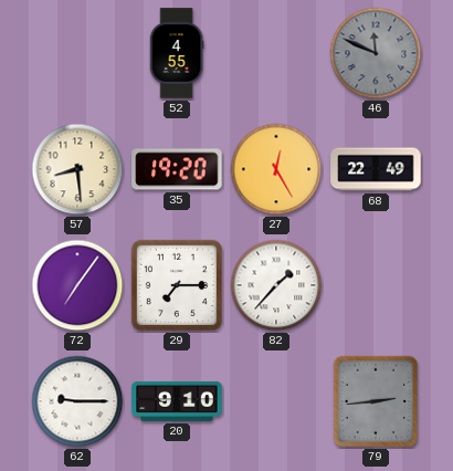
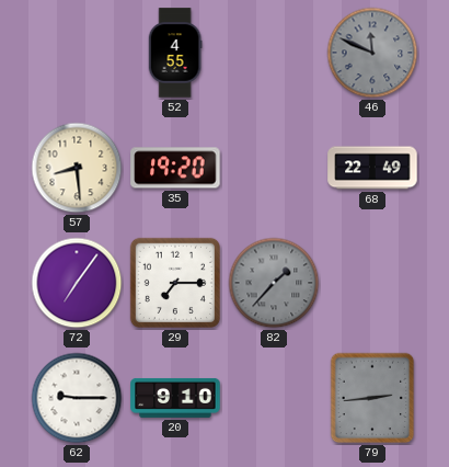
27: 12:25 -> none
82 dial: white -> grey
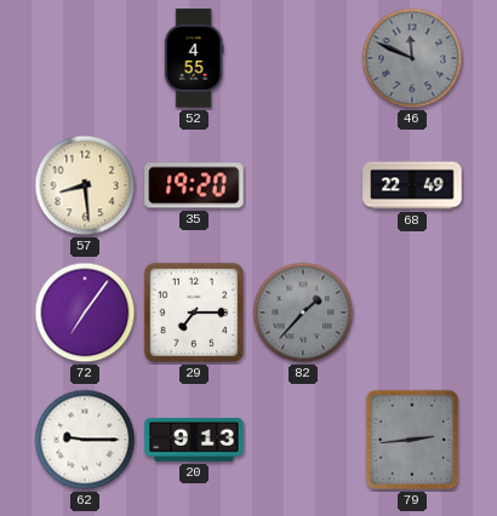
20: 9:10 -> 9:13
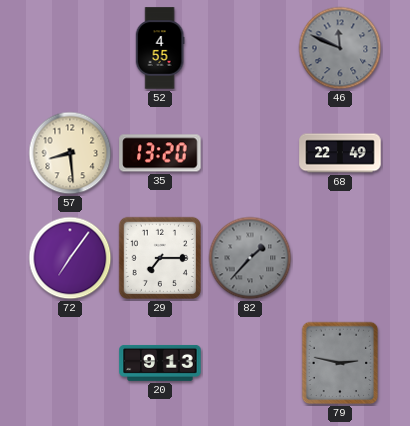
35: 19:20 -> 13:20
62: 9:15 -> none
79: 2:44 -> 2:47
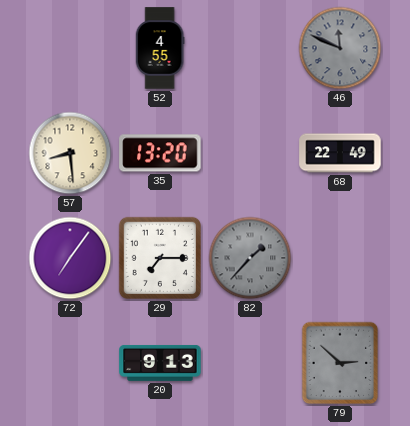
79: 2:47 -> 2:52
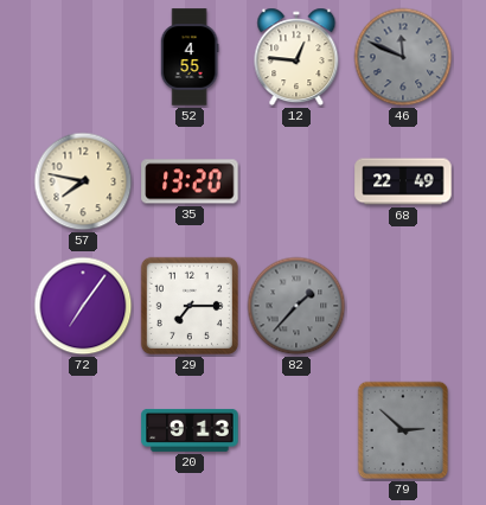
12: none -> 12:46
57: 8:29 -> 7:47
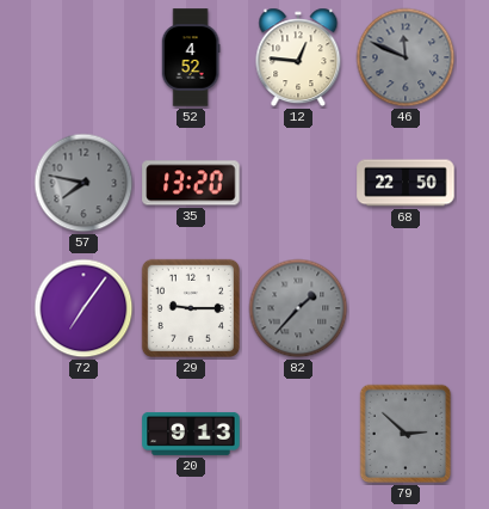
52: 4:55 -> 4:52
57 dial: cream -> grey
68: 22:49 -> 22:50
29: 7:15 -> 9:15
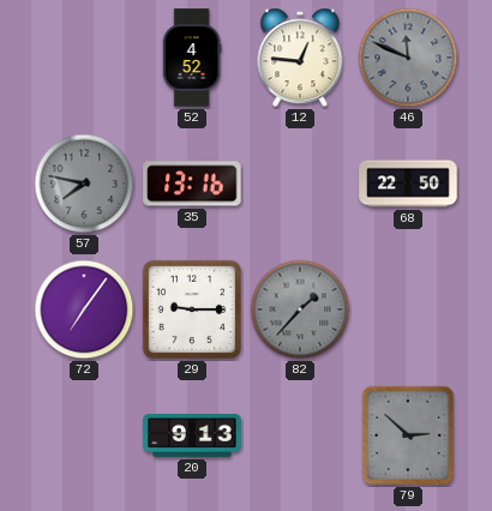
35: 13:20 -> 13:16
